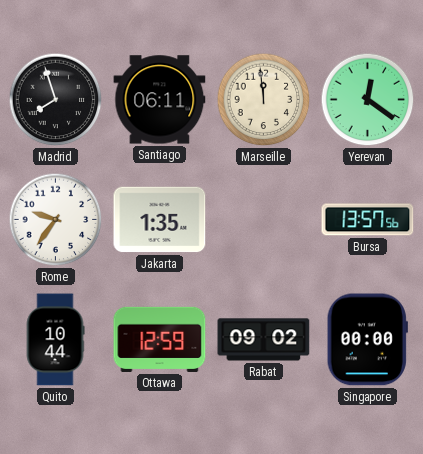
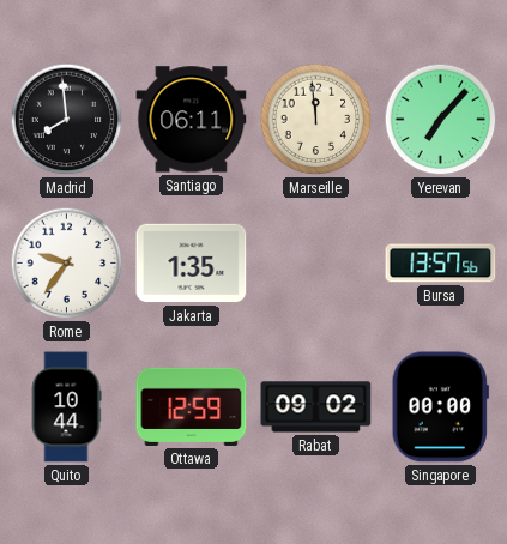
Madrid: 7:57 -> 7:59
Yerevan: 12:21 -> 7:07
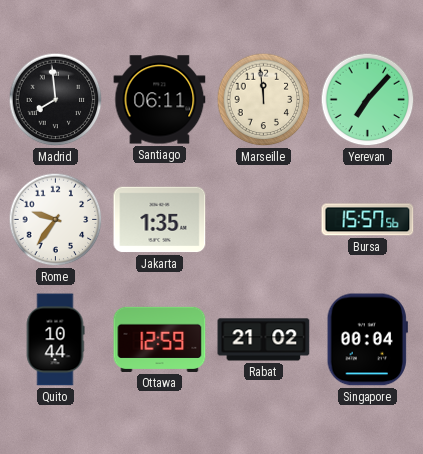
Bursa: 13:57 -> 15:57
Rabat: 09:02 -> 21:02
Singapore: 00:00 -> 00:04
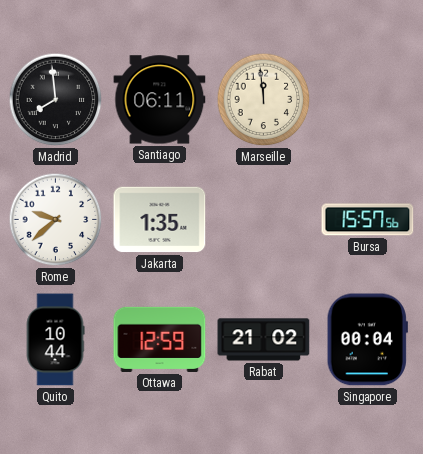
Yerevan: 7:07 -> none
Rome: 9:36 -> 9:38
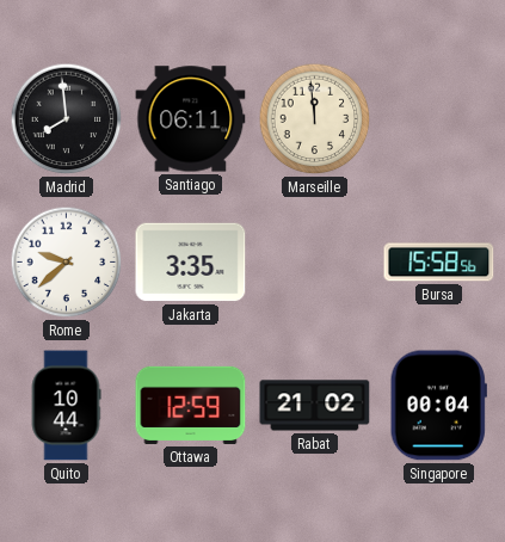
Jakarta: 1:35 -> 3:35
Bursa: 15:57 -> 15:58
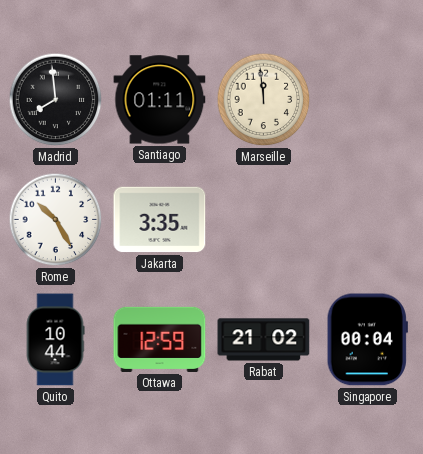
Santiago: 06:11 -> 01:11
Rome: 9:38 -> 10:25
Bursa: 15:58 -> none
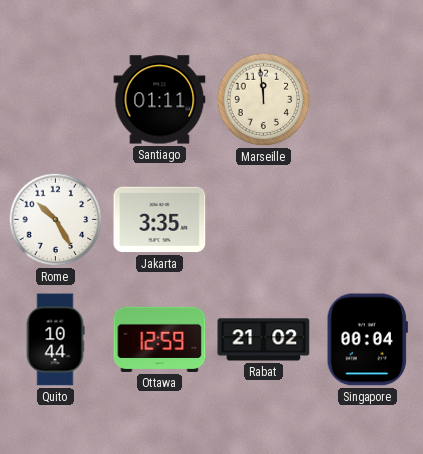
Madrid: 7:59 -> none
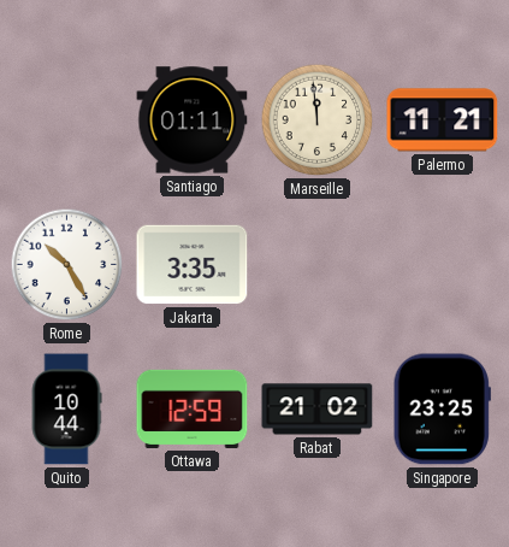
Palermo: none -> 11:21
Singapore: 00:04 -> 23:25
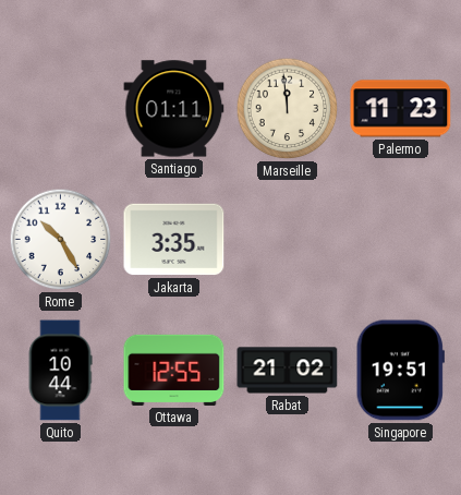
Palermo: 11:21 -> 11:23
Ottawa: 12:59 -> 12:55
Singapore: 23:25 -> 19:51
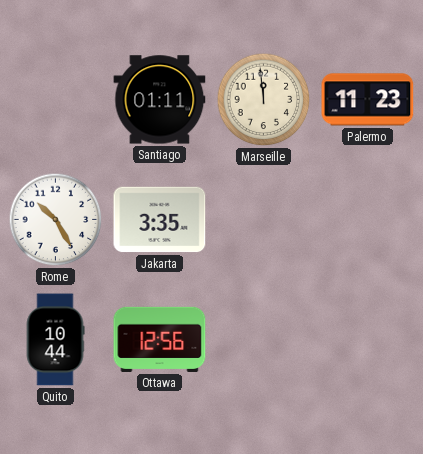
Ottawa: 12:55 -> 12:56
Rabat: 21:02 -> none
Singapore: 19:51 -> none
